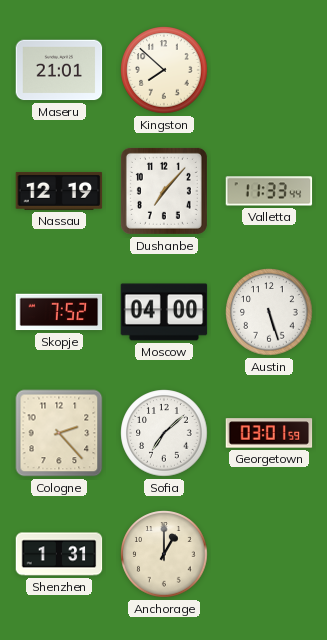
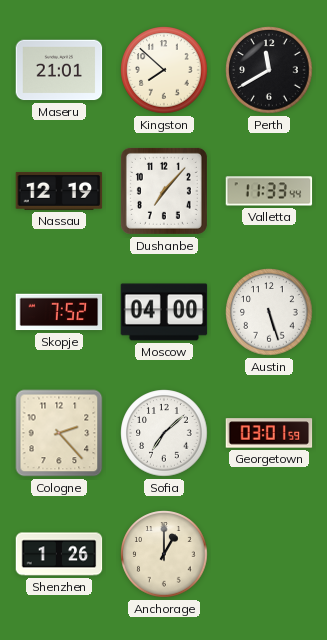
Perth: none -> 11:40
Shenzhen: 1:31 -> 1:26
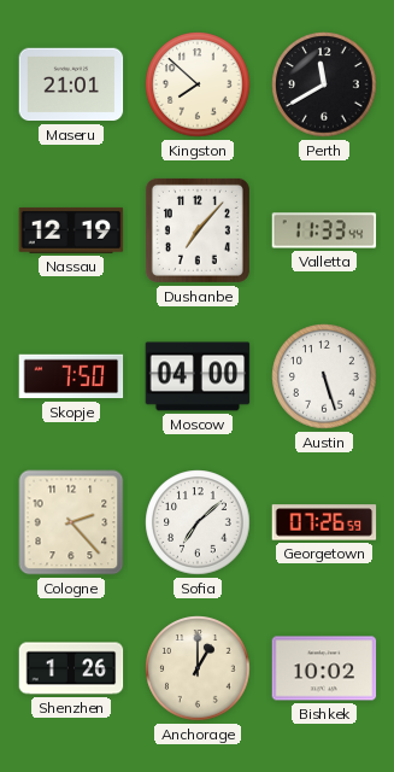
Skopje: 7:52 -> 7:50
Georgetown: 03:01 -> 07:26
Bishkek: none -> 10:02
